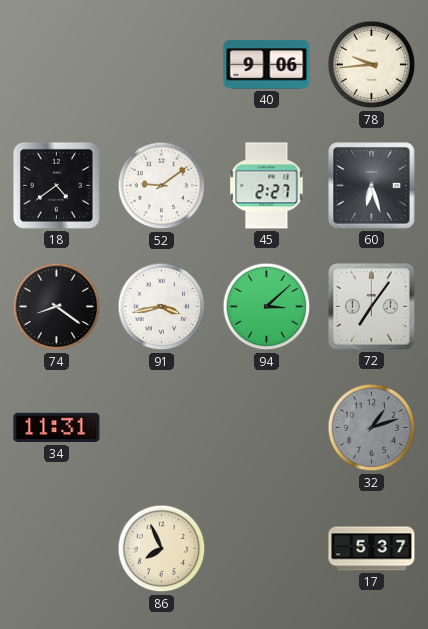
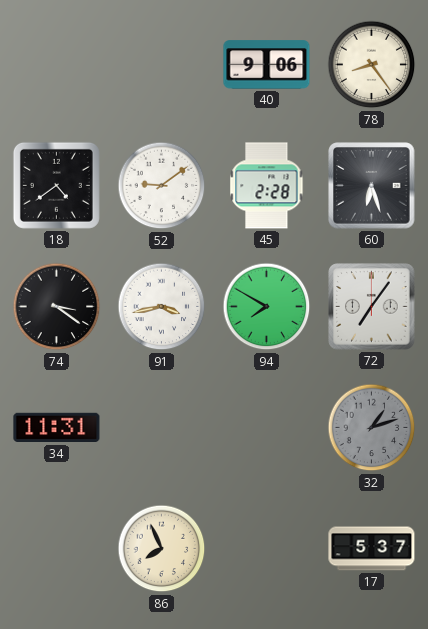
78: 9:44 -> 8:24
45: 2:27 -> 2:28
74: 8:21 -> 3:21
94: 3:08 -> 7:50
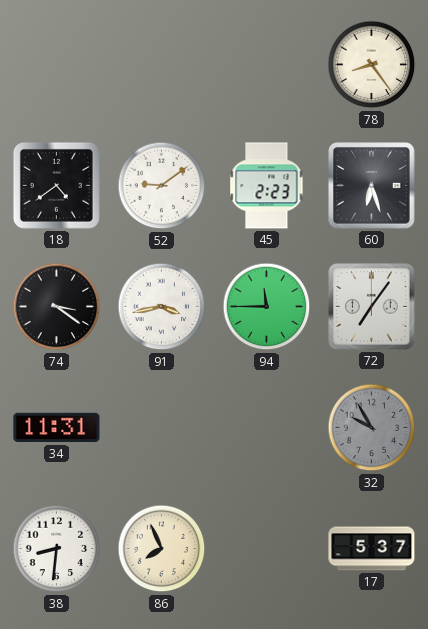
40: 9:06 -> none
45: 2:28 -> 2:23
94: 7:50 -> 11:45
32: 1:12 -> 9:55
38: none -> 8:31
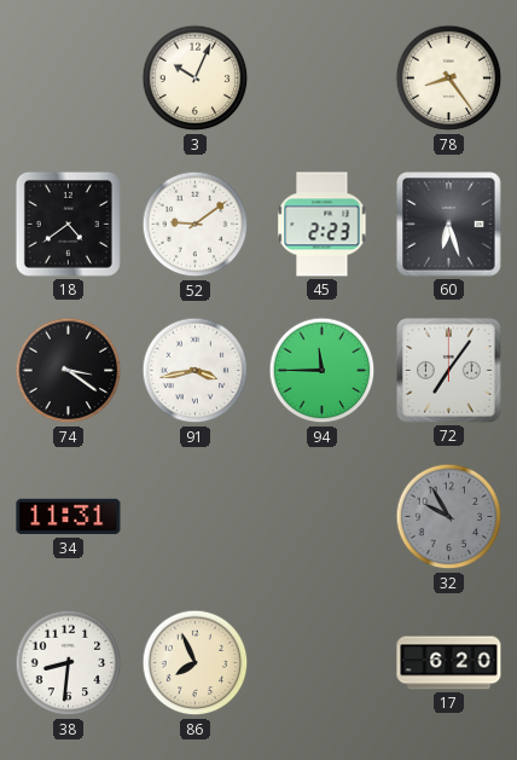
3: none -> 10:04
17: 5:37 -> 6:20
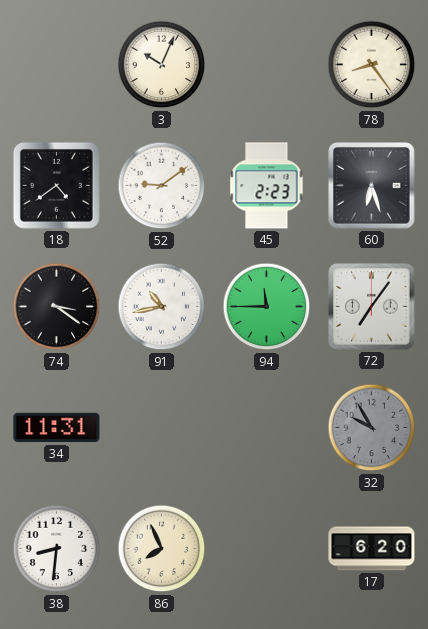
91: 3:43 -> 10:43
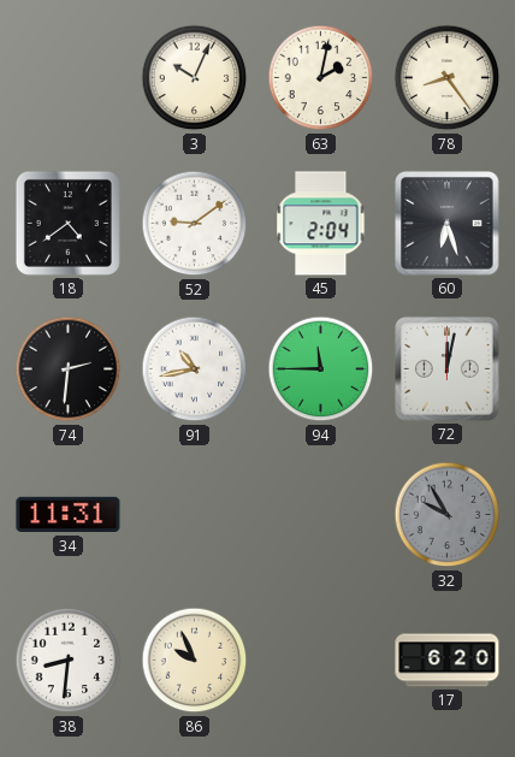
63: none -> 2:02
45: 2:23 -> 2:04
74: 3:21 -> 2:31
72: 7:06 -> 12:02
86: 7:56 -> 9:56
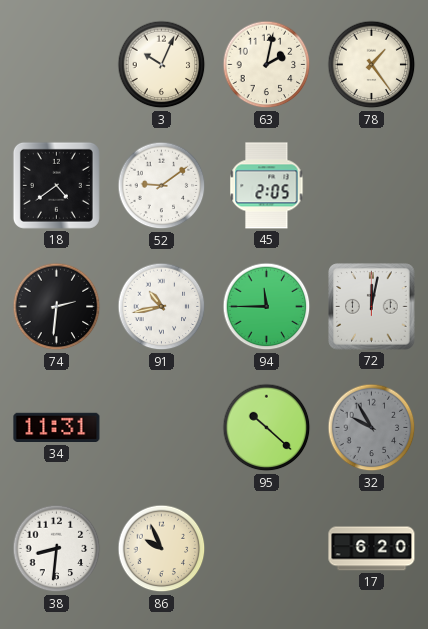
78: 8:24 -> 1:24
45: 2:04 -> 2:05
60: 6:27 -> none
95: none -> 10:22
